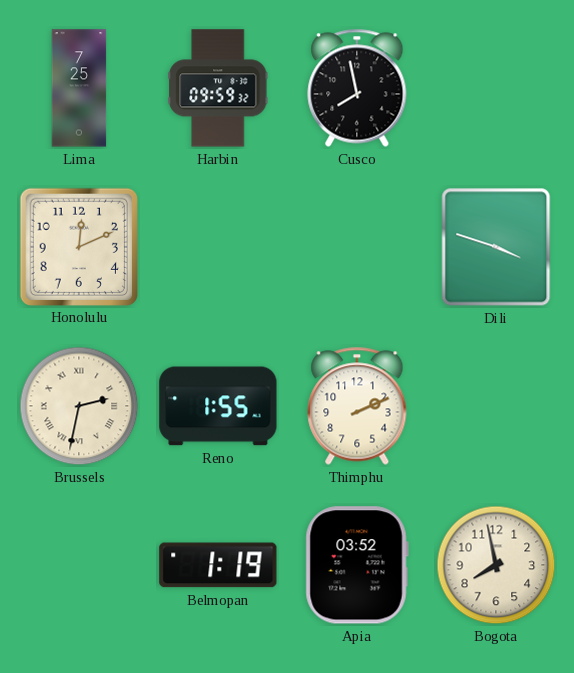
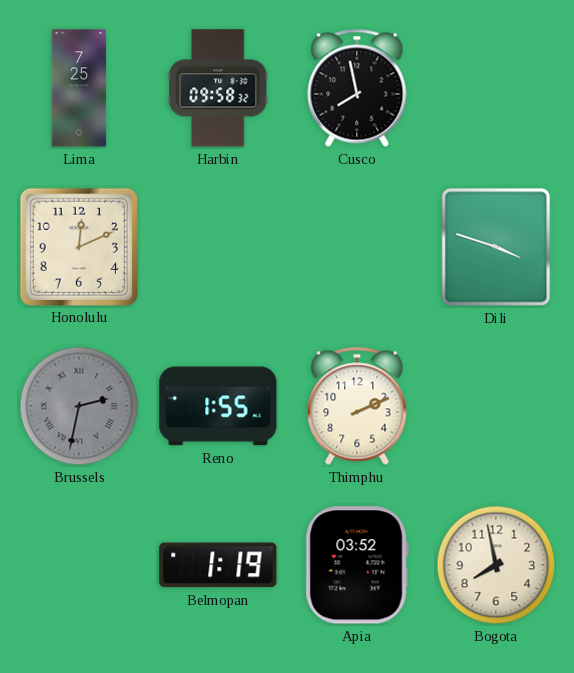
Harbin: 09:59 -> 09:58
Brussels dial: cream -> grey
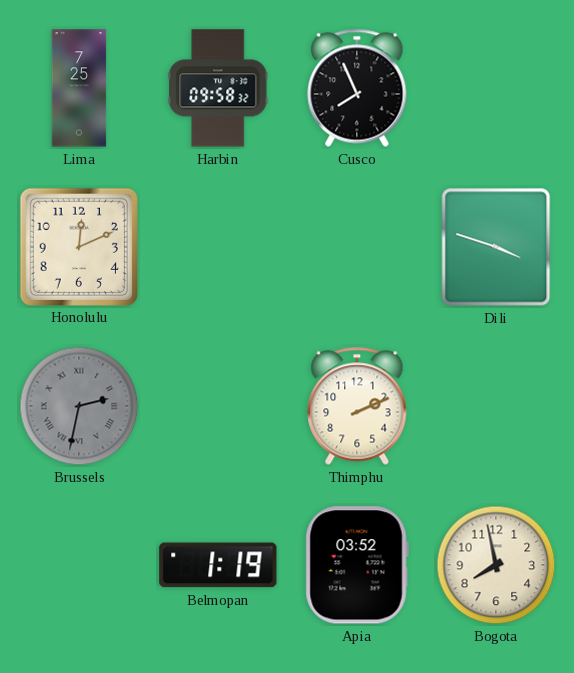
Cusco: 7:58 -> 7:56
Reno: 1:55 -> none
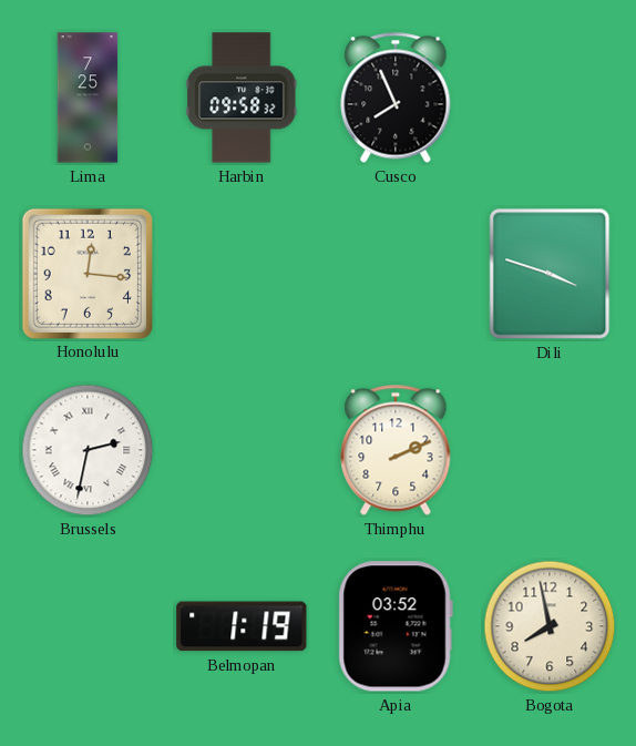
Honolulu: 12:11 -> 12:16
Brussels dial: grey -> white
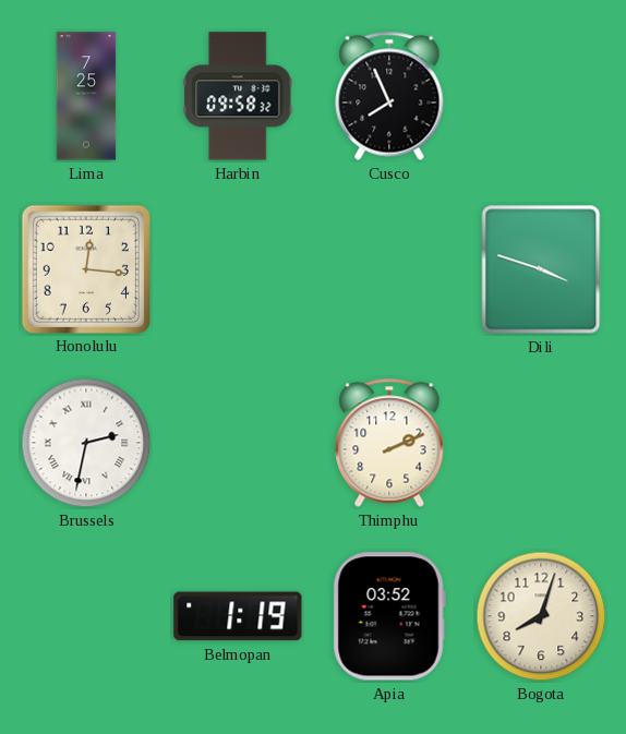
Bogota: 7:58 -> 8:03
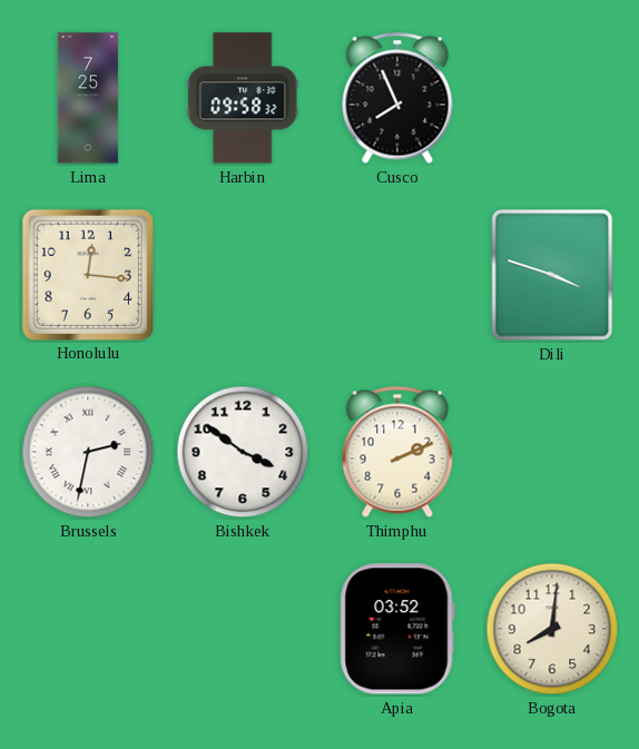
Bishkek: none -> 3:51
Belmopan: 1:19 -> none
Bogota: 8:03 -> 8:01
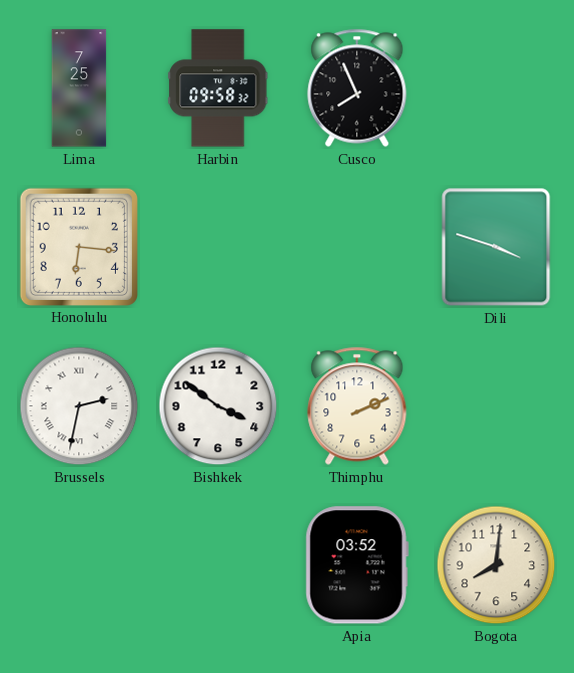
Honolulu: 12:16 -> 6:16
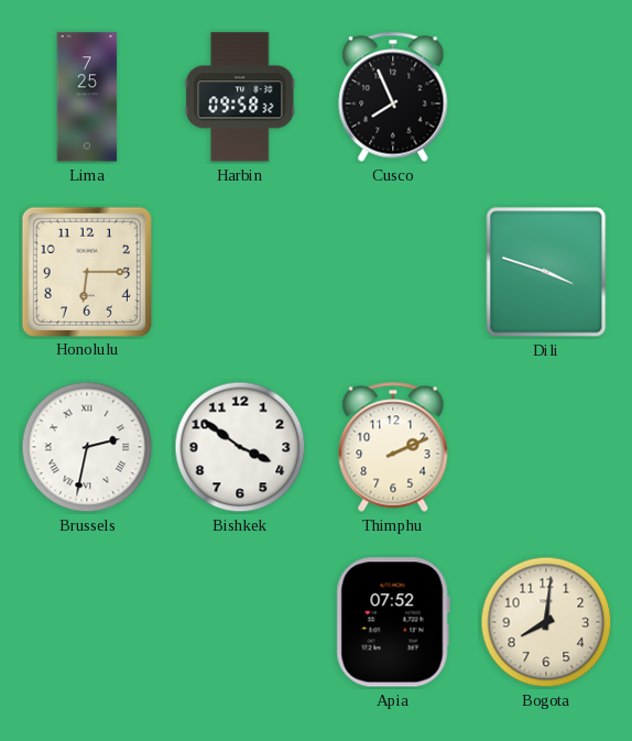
Honolulu: 6:16 -> 6:15
Apia: 03:52 -> 07:52
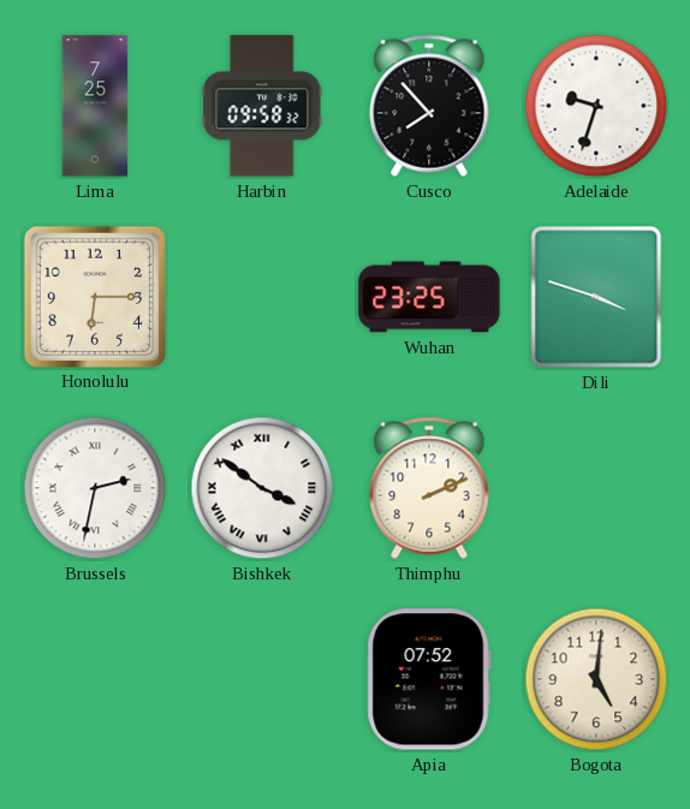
Cusco: 7:56 -> 7:53
Adelaide: none -> 9:33
Wuhan: none -> 23:25
Bishkek numerals: Arabic -> Roman
Bogota: 8:01 -> 5:01
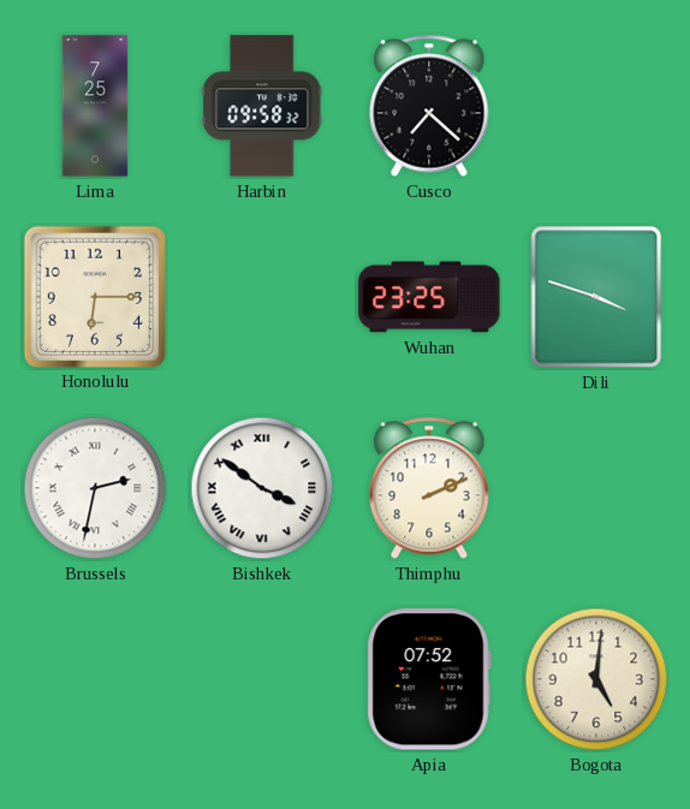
Cusco: 7:53 -> 7:22
Adelaide: 9:33 -> none
